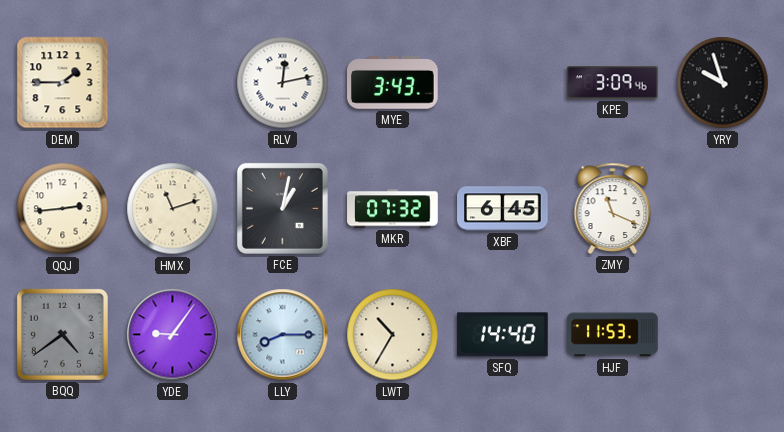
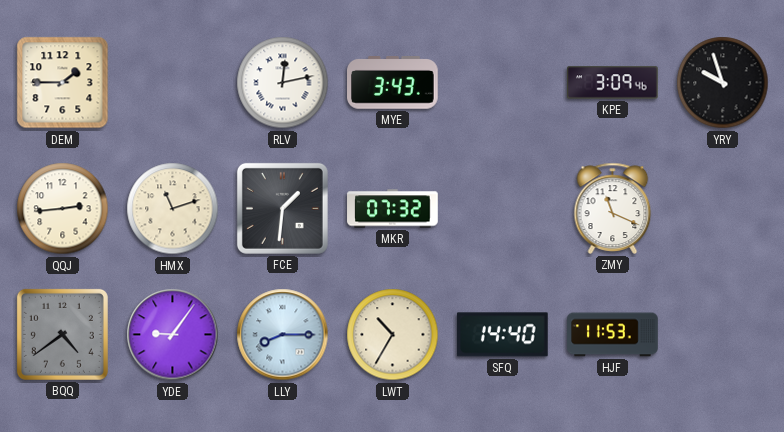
FCE: 1:02 -> 1:31
XBF: 6:45 -> none
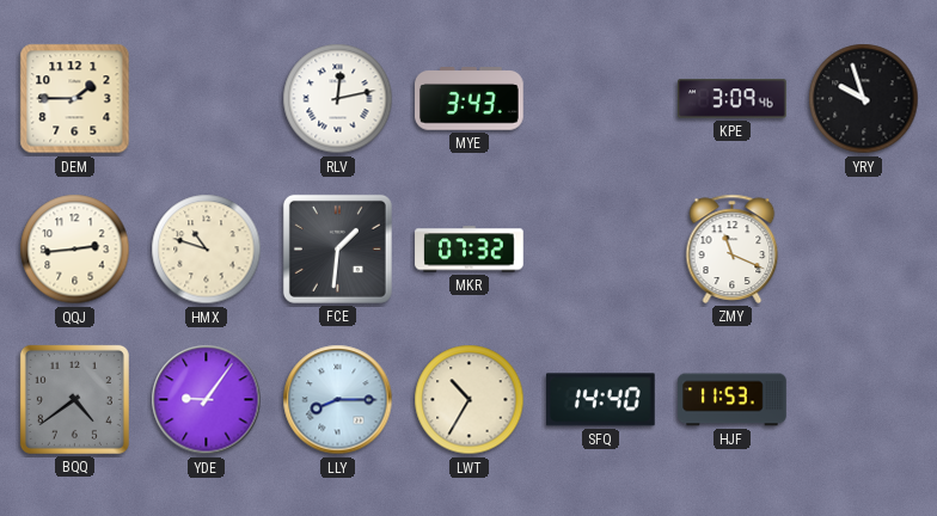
HMX: 11:12 -> 10:48
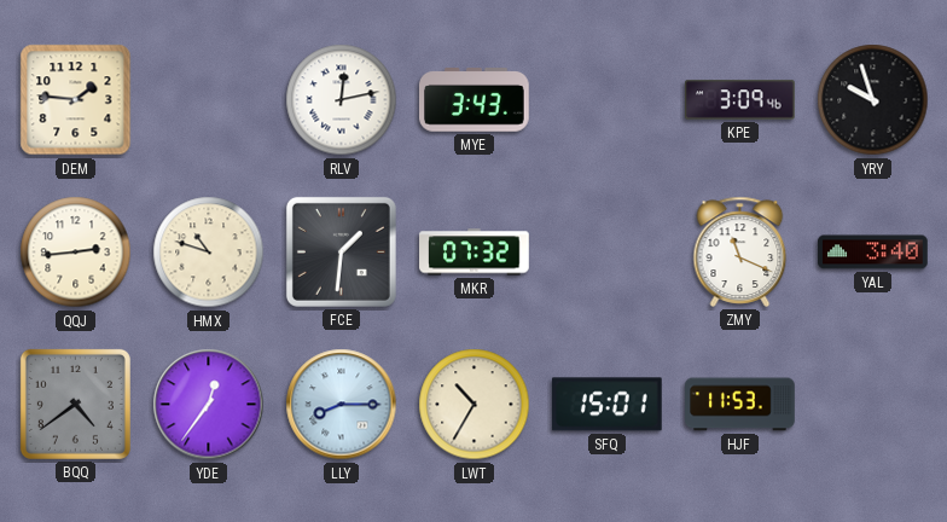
DEM: 1:45 -> 1:46
YAL: none -> 3:40
YDE: 9:06 -> 12:36
SFQ: 14:40 -> 15:01
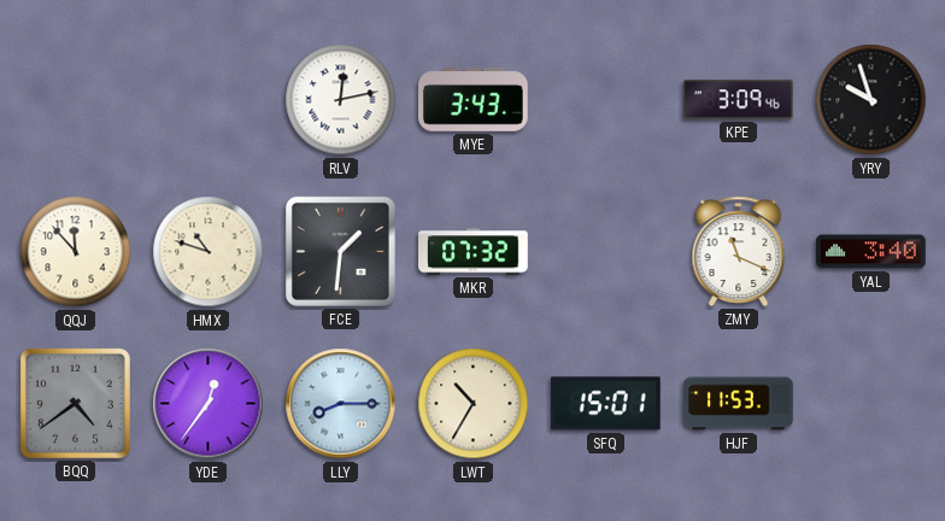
DEM: 1:46 -> none
QQJ: 2:44 -> 11:53
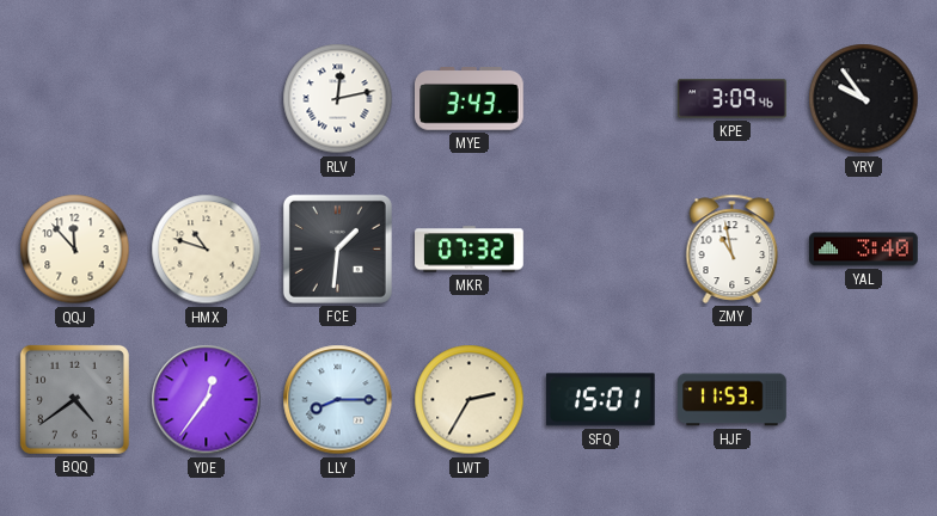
YRY: 9:57 -> 9:54
ZMY: 11:19 -> 10:58
LWT: 10:35 -> 2:35
